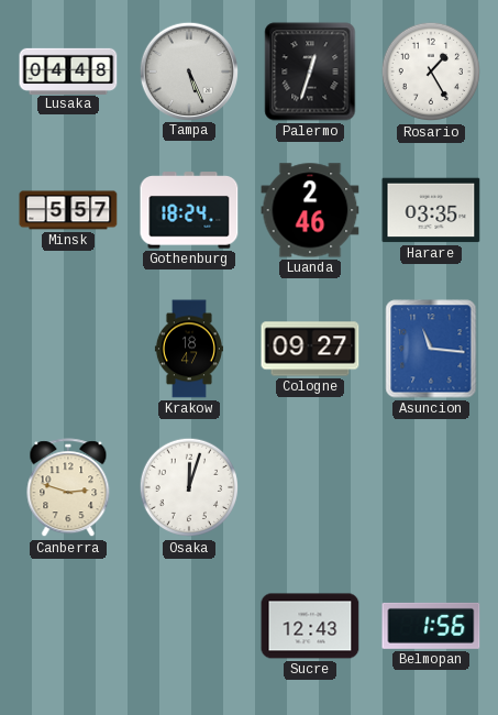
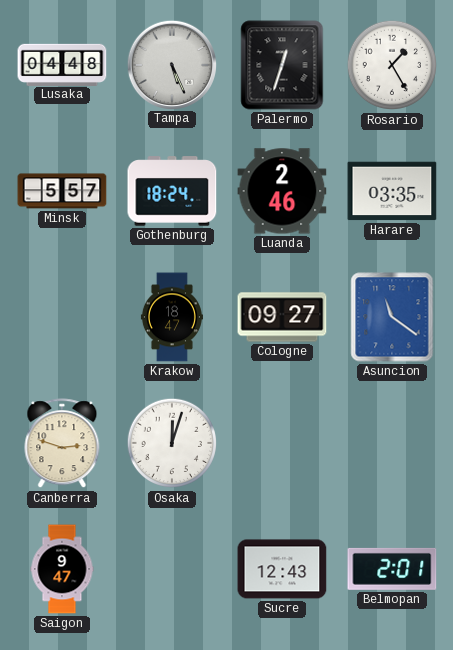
Asuncion: 11:16 -> 11:21
Saigon: none -> 9:47
Belmopan: 1:56 -> 2:01
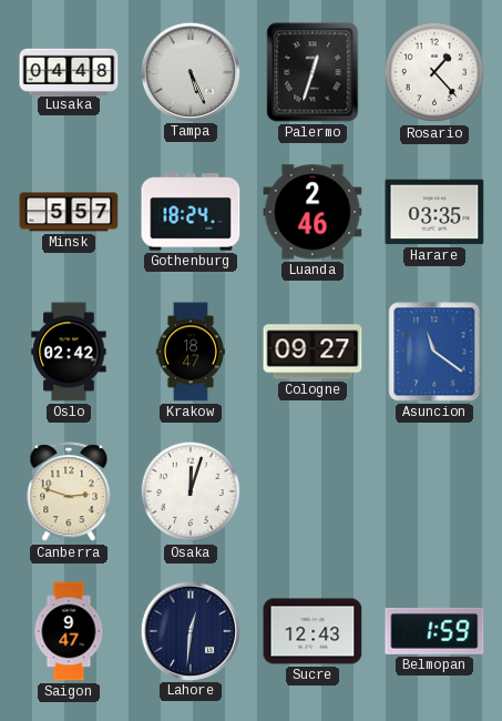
Rosario: 1:25 -> 1:23
Oslo: none -> 02:42
Lahore: none -> 12:31
Belmopan: 2:01 -> 1:59
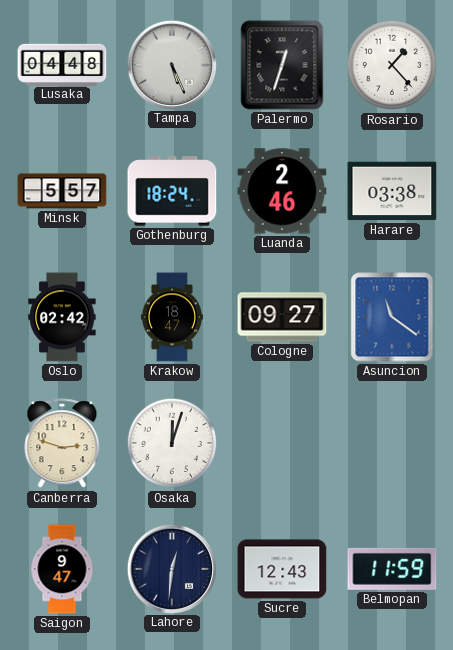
Harare: 03:35 -> 03:38
Belmopan: 1:59 -> 11:59
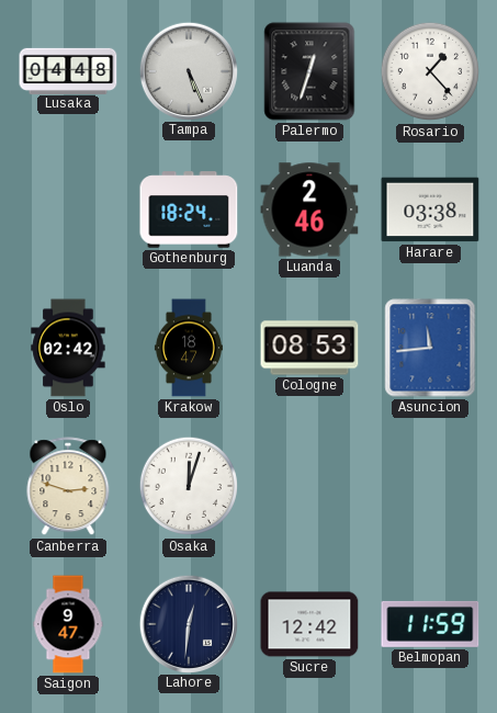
Minsk: 5:57 -> none
Cologne: 09:27 -> 08:53
Asuncion: 11:21 -> 11:44
Sucre: 12:43 -> 12:42
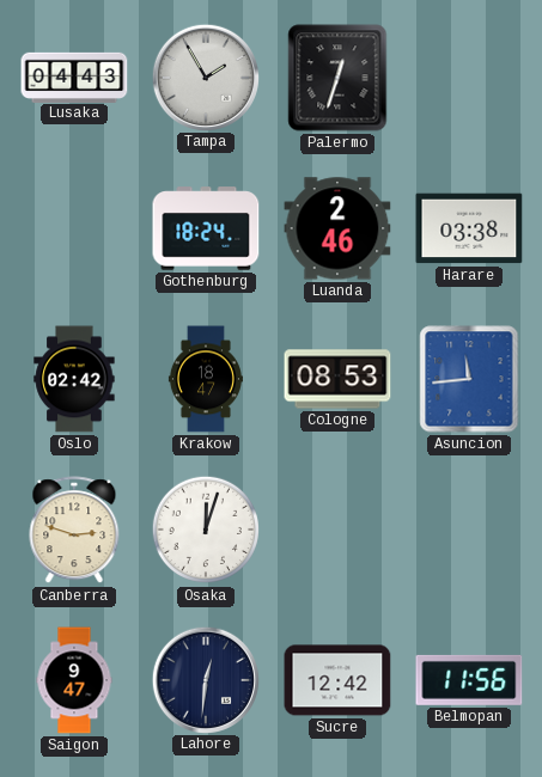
Lusaka: 04:48 -> 04:43
Tampa: 5:26 -> 1:55
Rosario: 1:23 -> none
Belmopan: 11:59 -> 11:56
